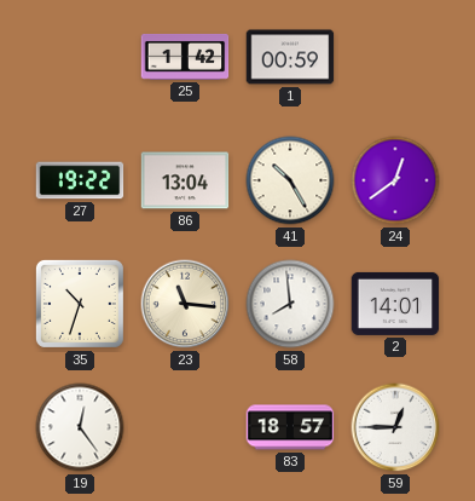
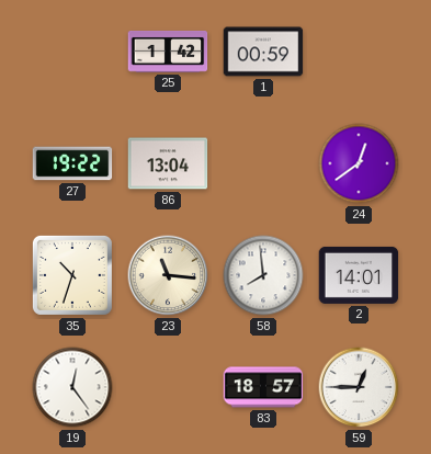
41: 10:25 -> none
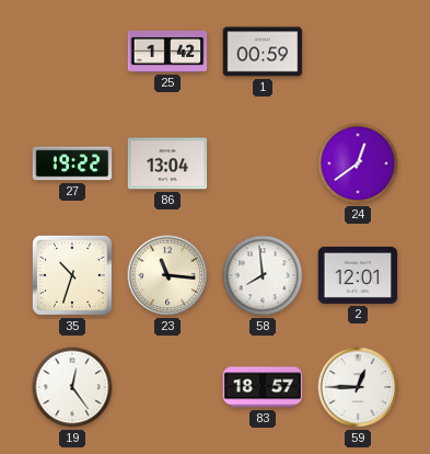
2: 14:01 -> 12:01
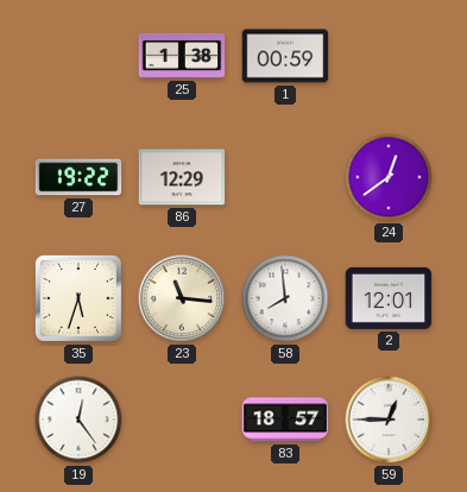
25: 1:42 -> 1:38
86: 13:04 -> 12:29
35: 10:33 -> 5:33
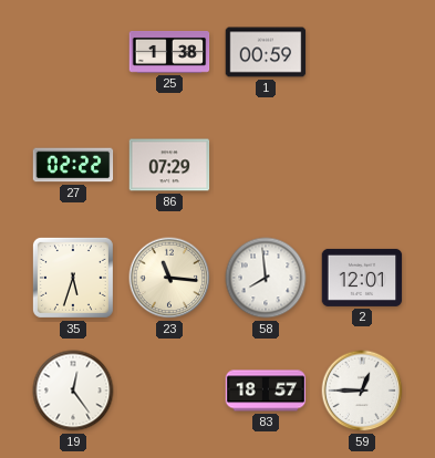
27: 19:22 -> 02:22
86: 12:29 -> 07:29
24: 12:39 -> none
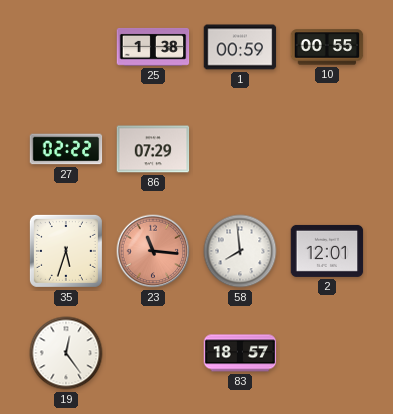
10: none -> 00:55
23 dial: cream -> salmon
59: 12:45 -> none
